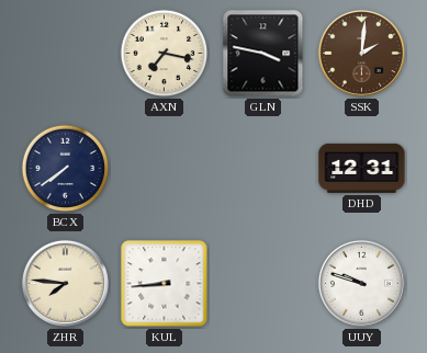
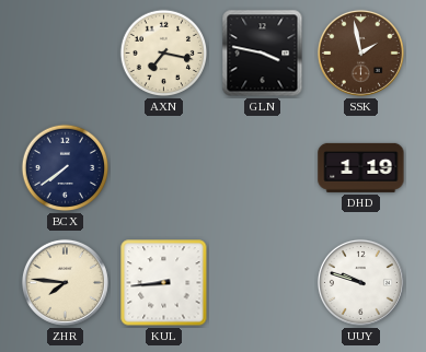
SSK: 2:01 -> 1:58
DHD: 12:31 -> 1:19
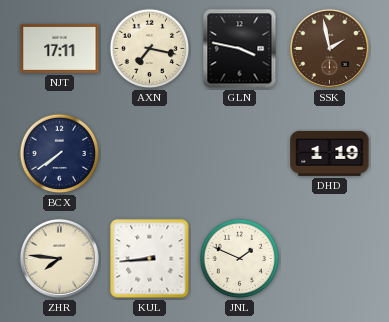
NJT: none -> 17:11
JNL: none -> 1:49
UUY: 9:48 -> none
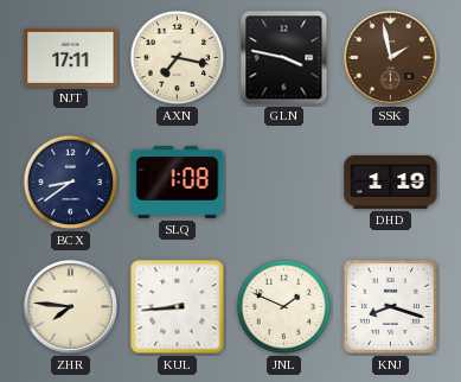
BCX: 7:39 -> 8:39
SLQ: none -> 1:08
KNJ: none -> 8:18
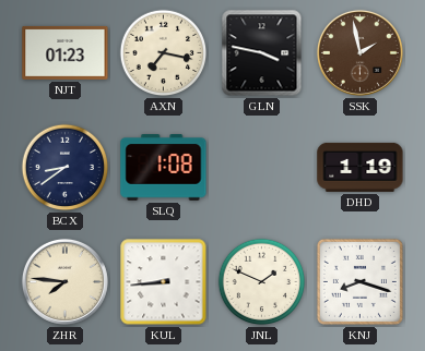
NJT: 17:11 -> 01:23
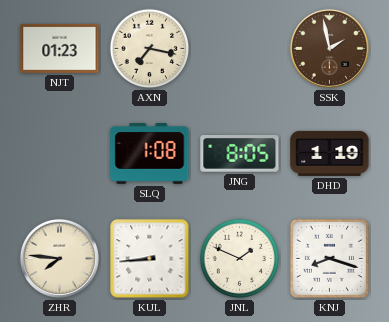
GLN: 3:47 -> none
BCX: 8:39 -> none
JNG: none -> 8:05
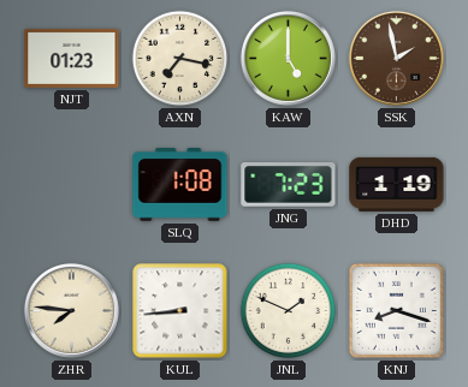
KAW: none -> 5:00
JNG: 8:05 -> 7:23
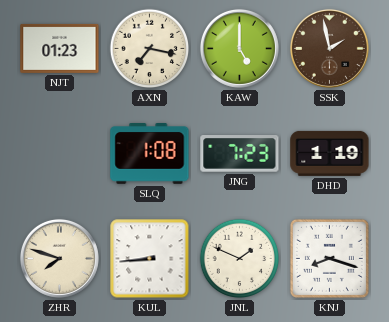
ZHR: 7:46 -> 7:48
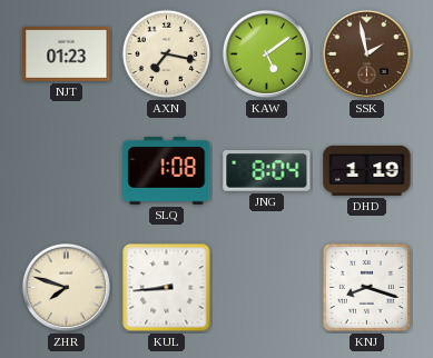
KAW: 5:00 -> 5:09
JNG: 7:23 -> 8:04
JNL: 1:49 -> none
